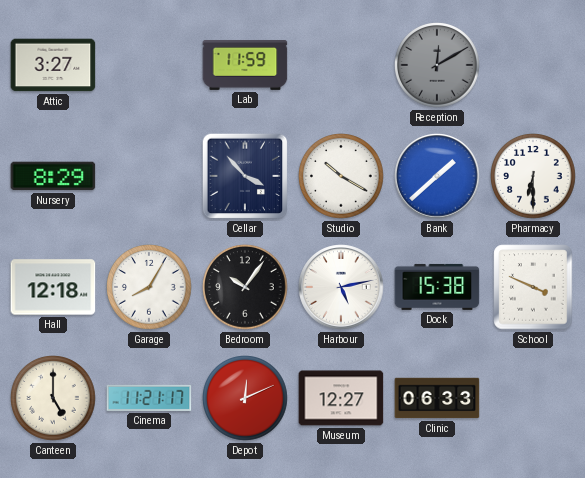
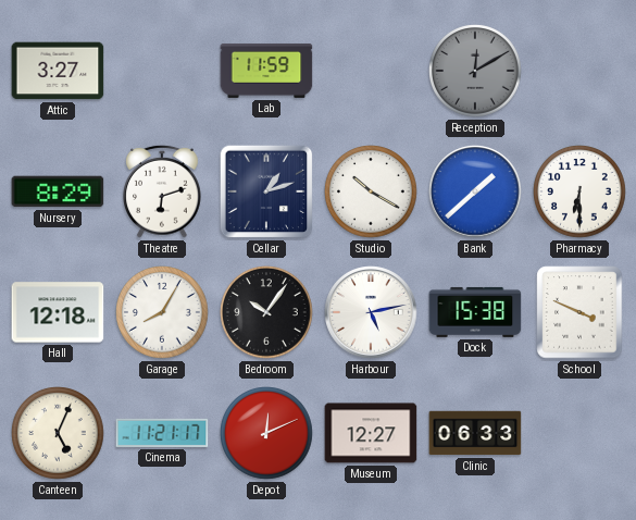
Theatre: none -> 6:12
Cellar: 3:53 -> 1:12
Canteen: 5:00 -> 5:04
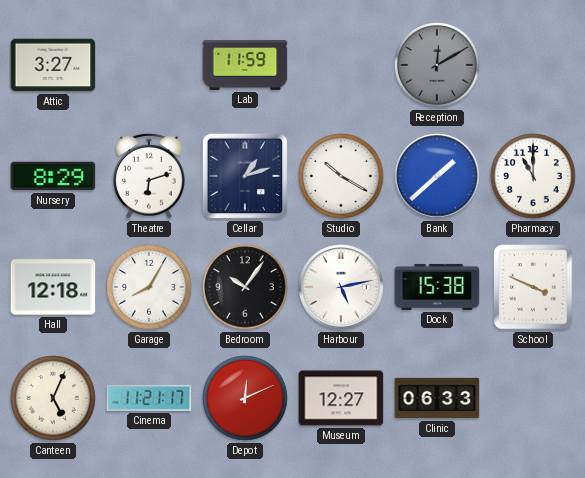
Pharmacy: 6:30 -> 11:00
